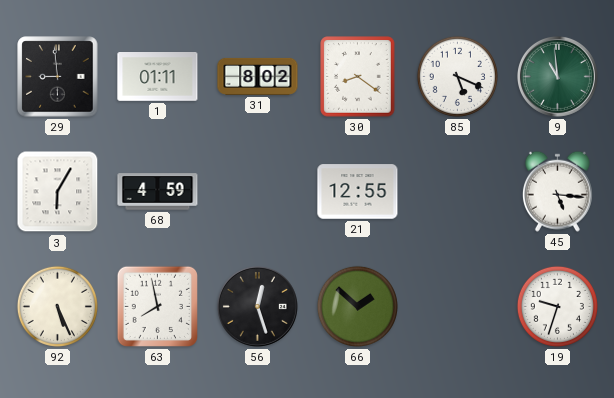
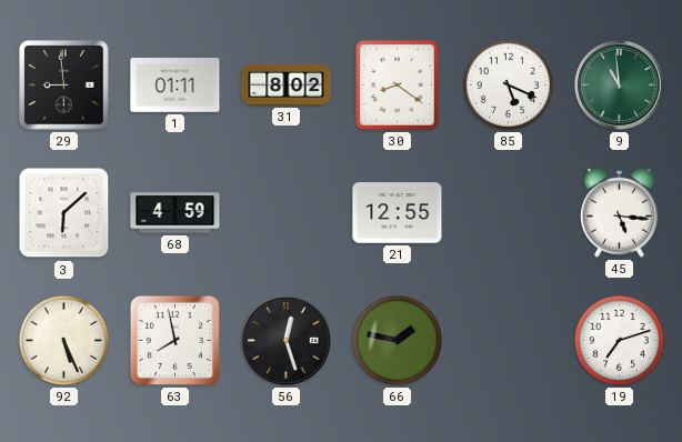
3: 6:05 -> 6:08
66: 1:52 -> 1:47
19: 9:33 -> 7:12
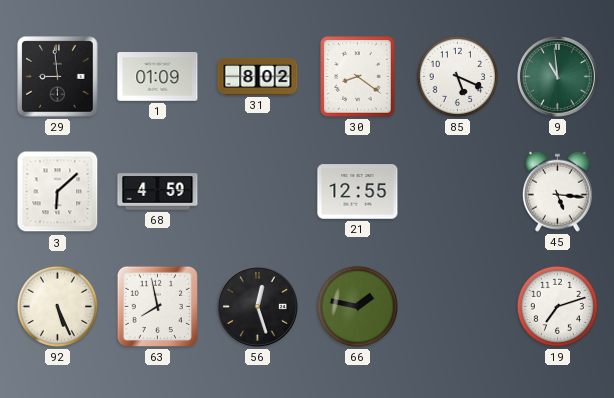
1: 01:11 -> 01:09
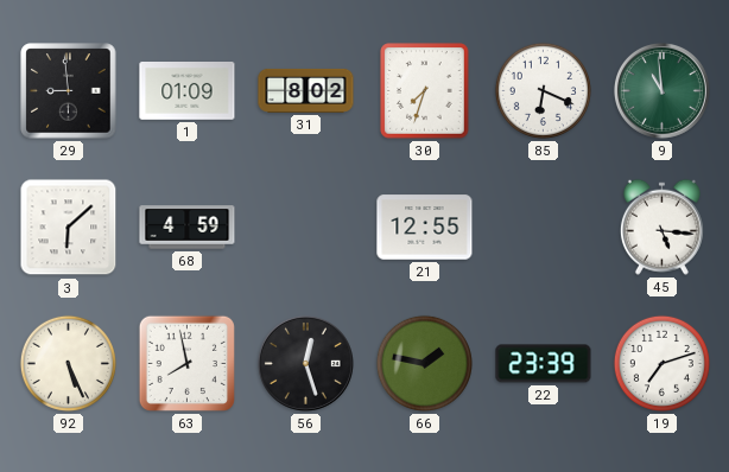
30: 8:21 -> 7:33
85: 5:19 -> 6:19
22: none -> 23:39
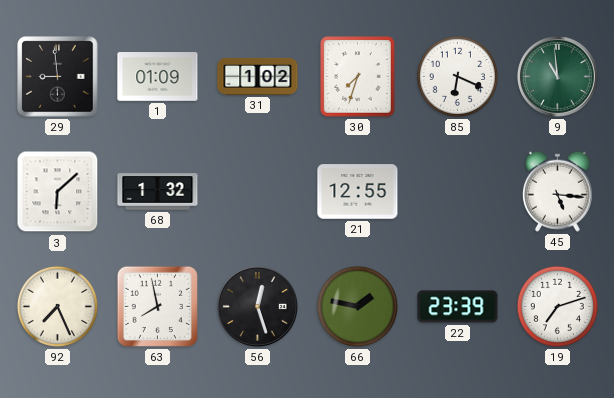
31: 8:02 -> 1:02
68: 4:59 -> 1:32
92: 5:26 -> 7:26
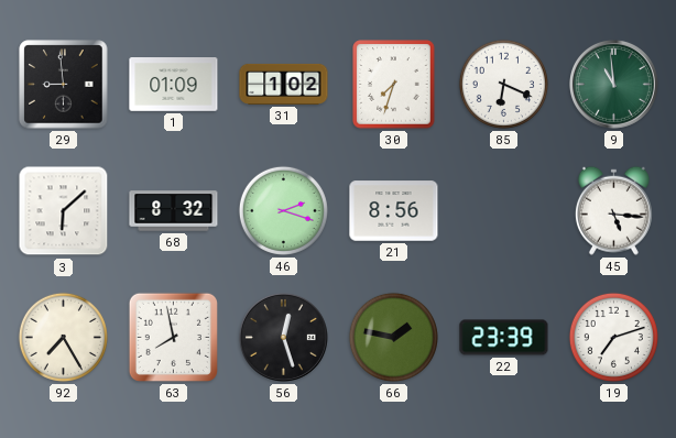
68: 1:32 -> 8:32
46: none -> 2:18
21: 12:55 -> 8:56
92: 7:26 -> 7:25
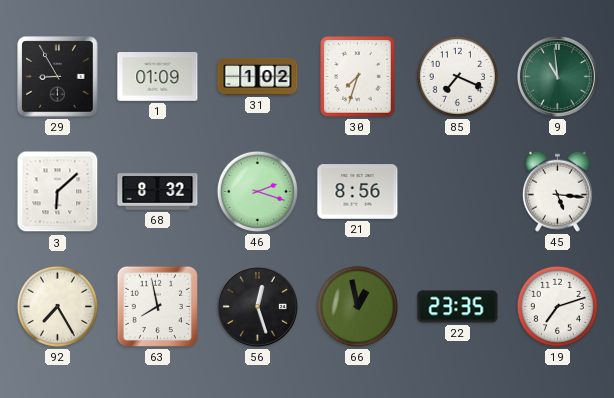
29: 8:59 -> 8:55
85: 6:19 -> 7:19
66: 1:47 -> 12:58
22: 23:39 -> 23:35
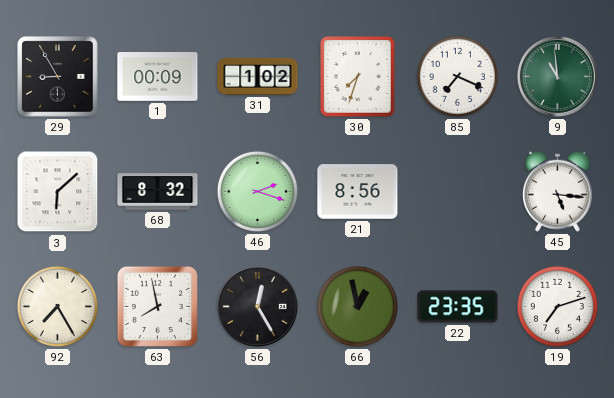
1: 01:09 -> 00:09
56: 12:27 -> 12:25
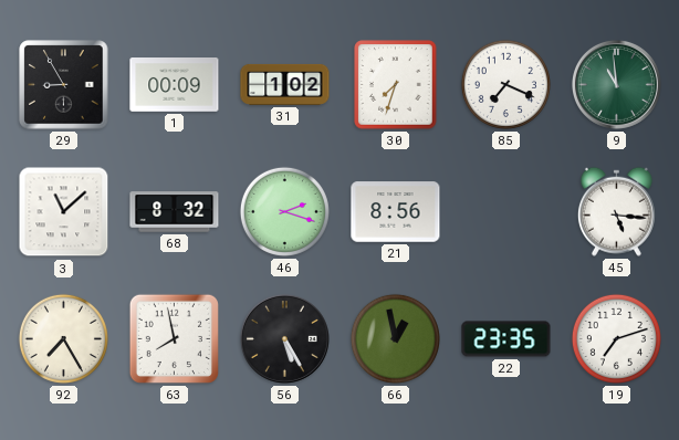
3: 6:08 -> 11:08
56: 12:25 -> 5:25
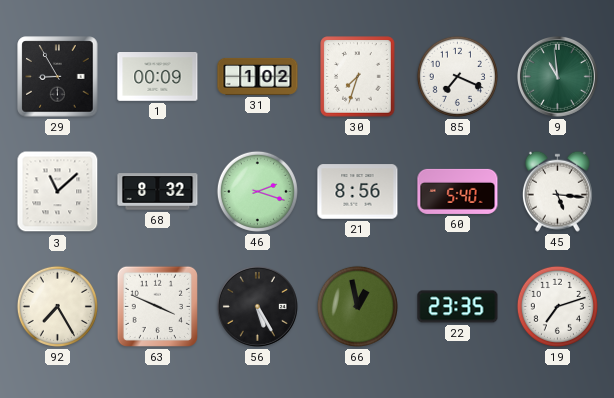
60: none -> 5:40
63: 7:58 -> 3:49
